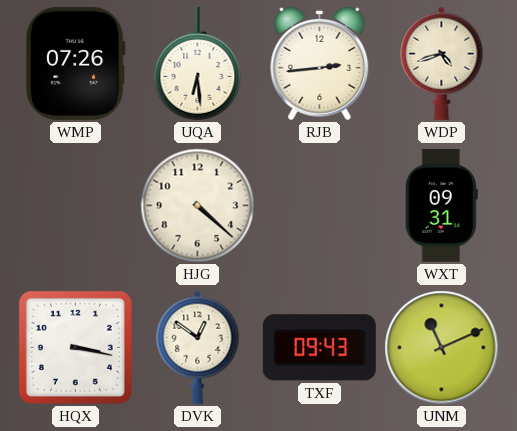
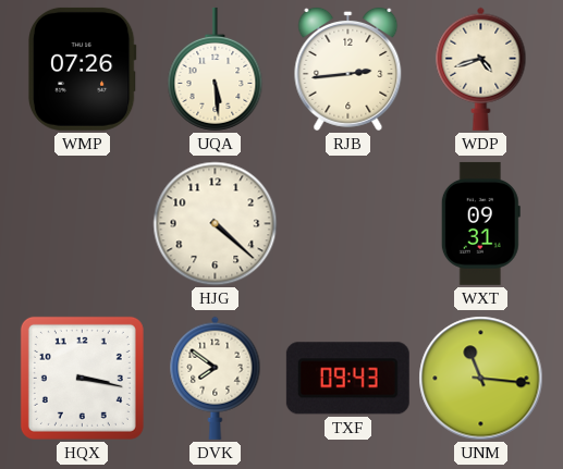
UQA: 6:29 -> 5:29
DVK: 12:51 -> 7:51
UNM: 11:11 -> 11:16
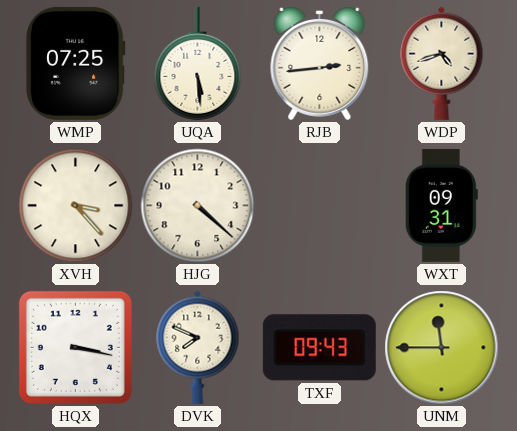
WMP: 07:26 -> 07:25
XVH: none -> 3:23
DVK: 7:51 -> 7:49
UNM: 11:16 -> 11:45
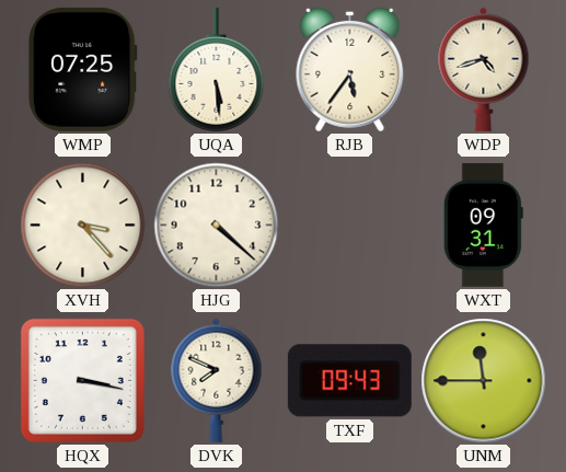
RJB: 2:44 -> 5:36
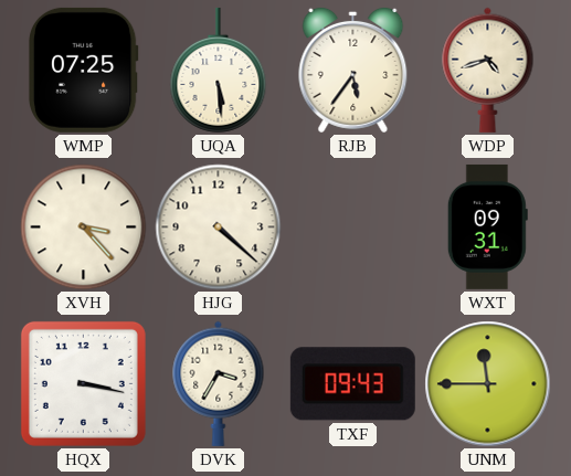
DVK: 7:49 -> 3:35
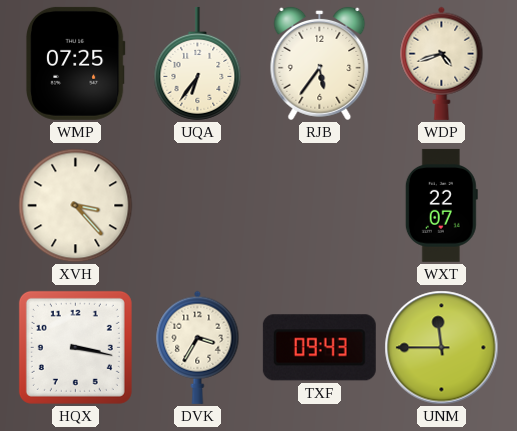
UQA: 5:29 -> 6:36
HJG: 4:22 -> none
WXT: 09:31 -> 22:07
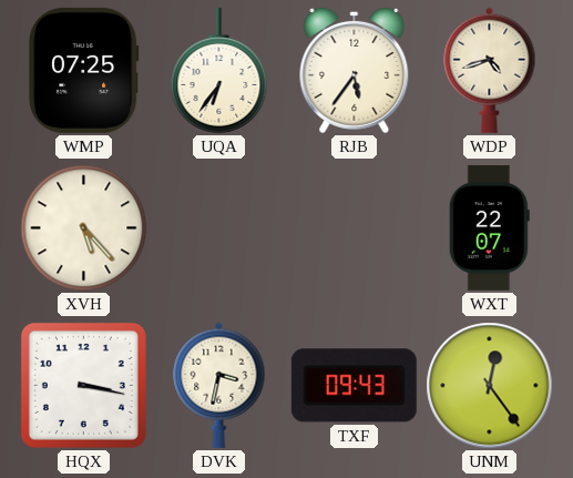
XVH: 3:23 -> 5:23
DVK: 3:35 -> 3:32
UNM: 11:45 -> 12:24
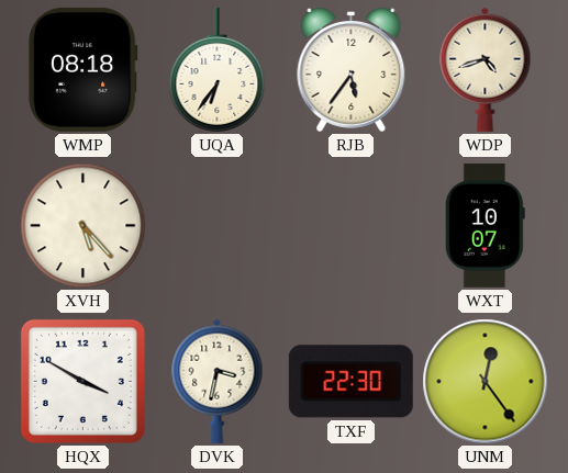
WMP: 07:25 -> 08:18
WXT: 22:07 -> 10:07
HQX: 3:17 -> 3:50
TXF: 09:43 -> 22:30
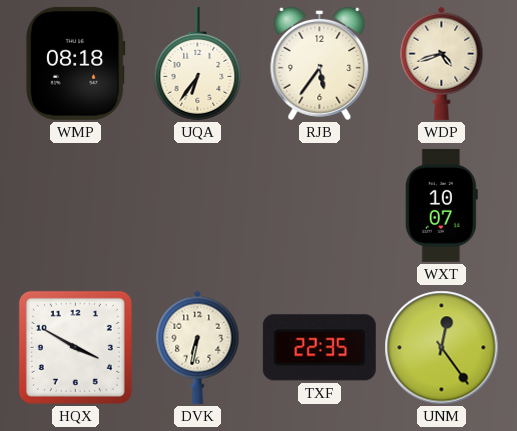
XVH: 5:23 -> none
DVK: 3:32 -> 6:32
TXF: 22:30 -> 22:35
